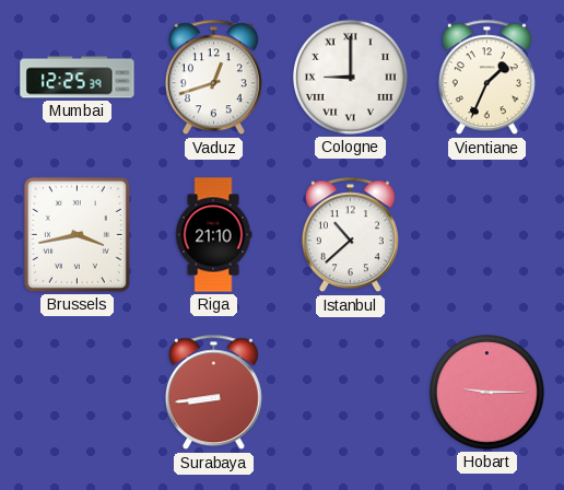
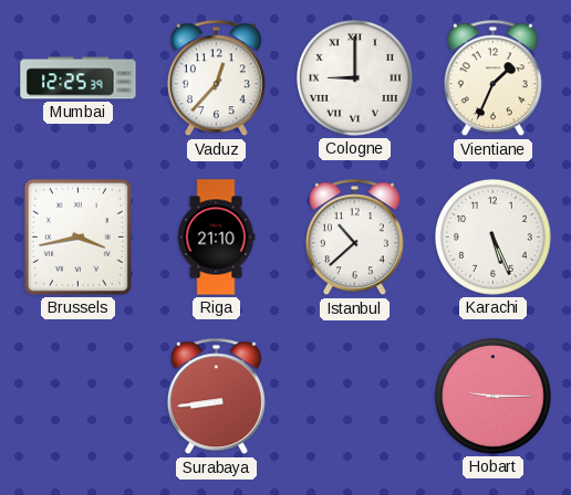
Vaduz: 12:42 -> 12:37
Karachi: none -> 5:26
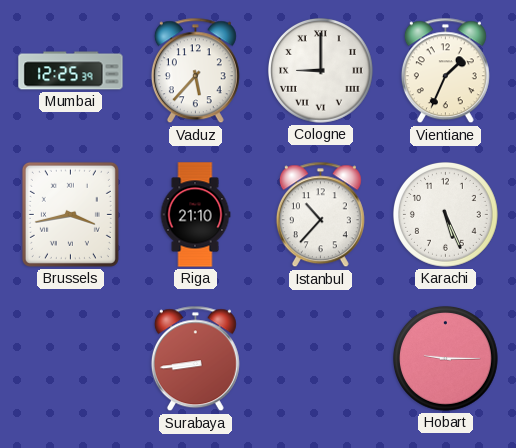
Vaduz: 12:37 -> 5:37
Istanbul: 10:38 -> 10:37
